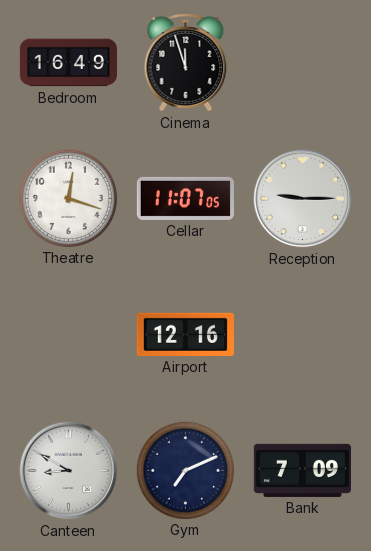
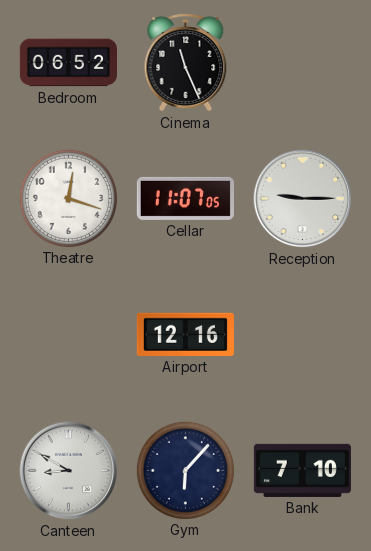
Bedroom: 16:49 -> 06:52
Cinema: 11:57 -> 11:26
Gym: 7:11 -> 6:07
Bank: 7:09 -> 7:10
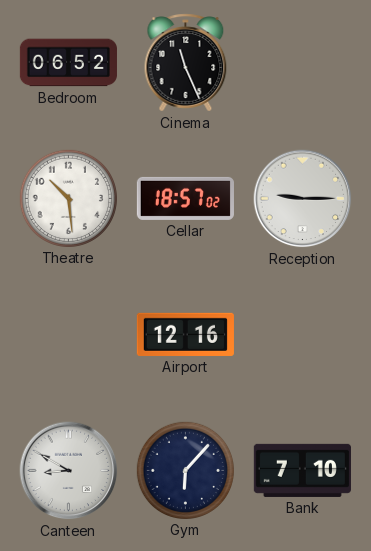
Theatre: 12:18 -> 10:29
Cellar: 11:07 -> 18:57
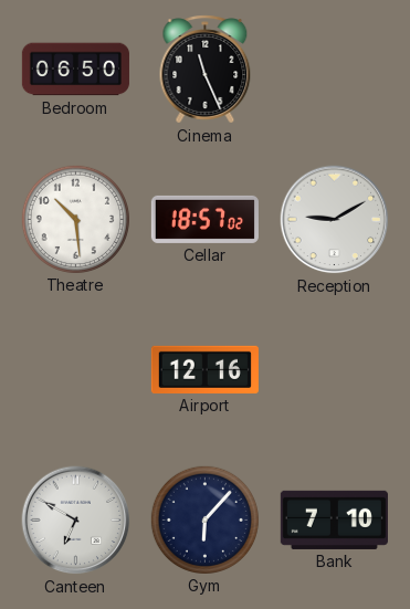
Bedroom: 06:52 -> 06:50
Reception: 9:15 -> 9:10
Canteen: 8:50 -> 6:50
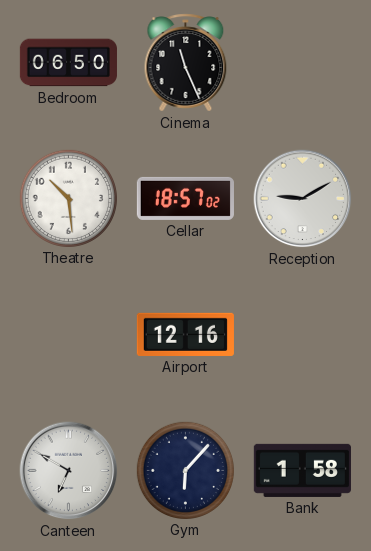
Bank: 7:10 -> 1:58
